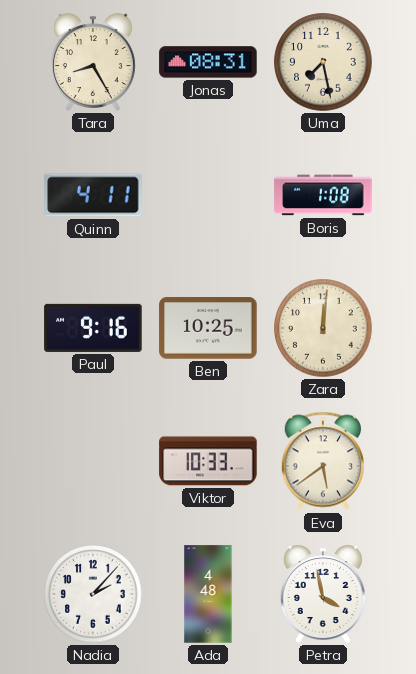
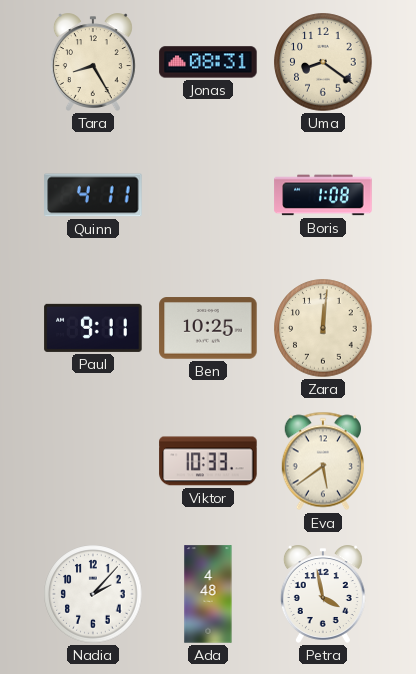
Uma: 7:28 -> 8:21
Paul: 9:16 -> 9:11
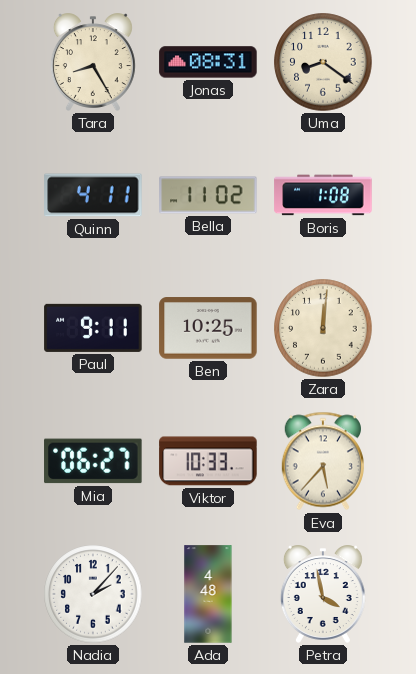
Bella: none -> 11:02
Mia: none -> 06:27
Eva: 5:39 -> 5:37
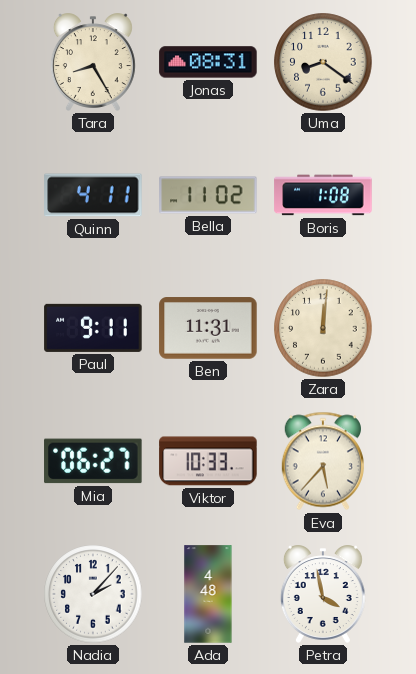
Ben: 10:25 -> 11:31
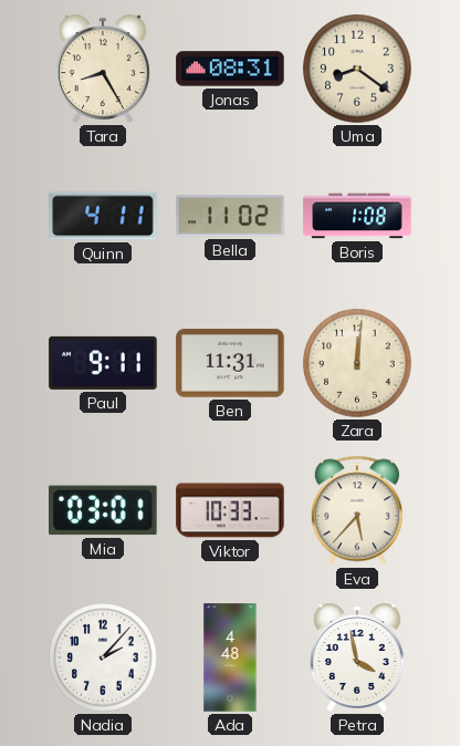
Mia: 06:27 -> 03:01
